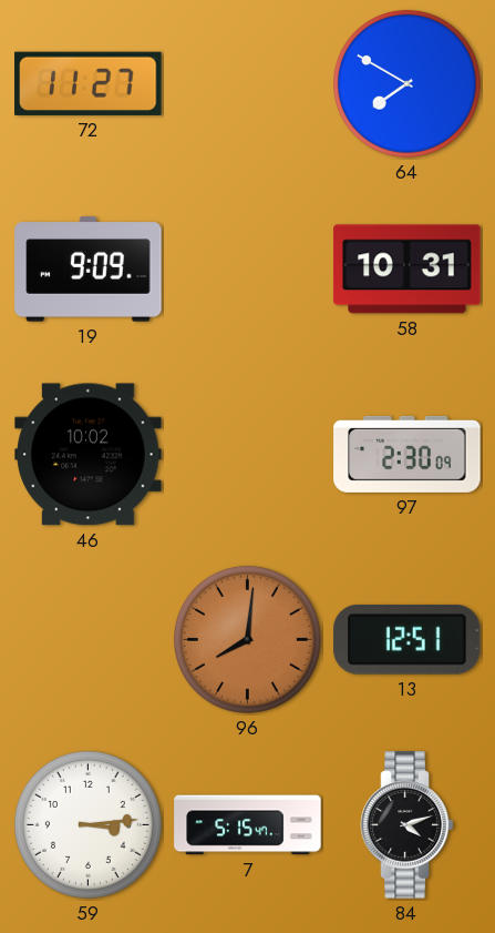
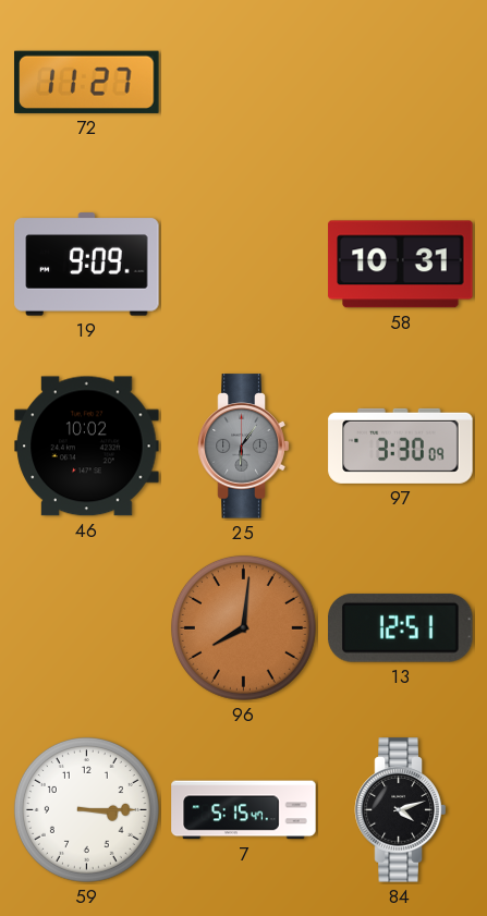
64: 7:50 -> none
25: none -> 6:06
97: 2:30 -> 3:30
59: 3:14 -> 3:15
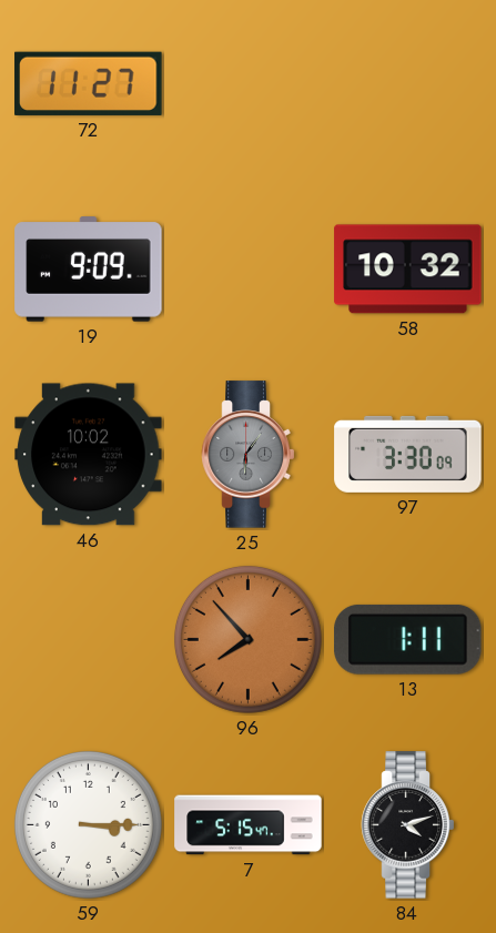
58: 10:31 -> 10:32
96: 8:01 -> 7:53
13: 12:51 -> 1:11
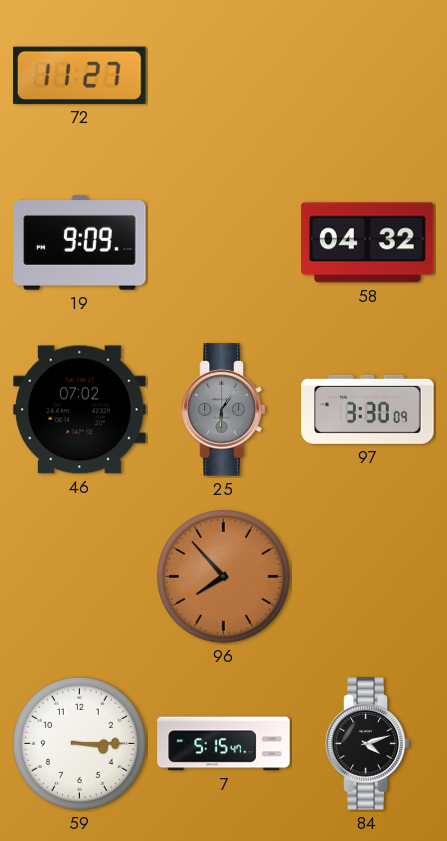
58: 10:32 -> 04:32
46: 10:02 -> 07:02
13: 1:11 -> none
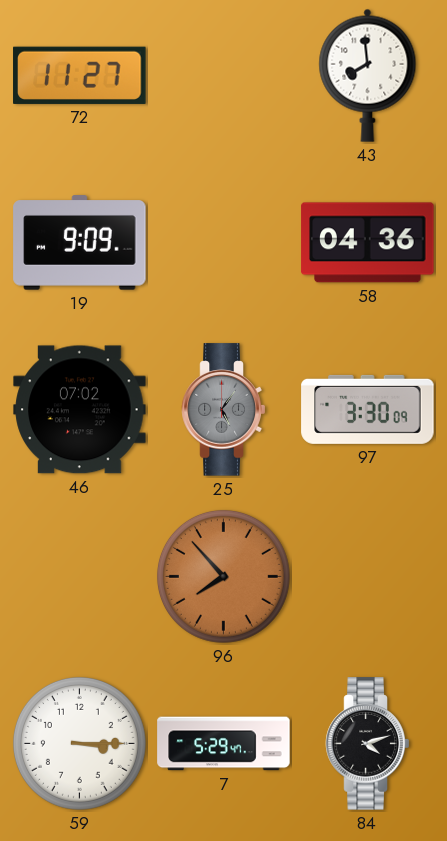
43: none -> 7:59
58: 04:32 -> 04:36
25: 6:06 -> 5:06
7: 5:15 -> 5:29
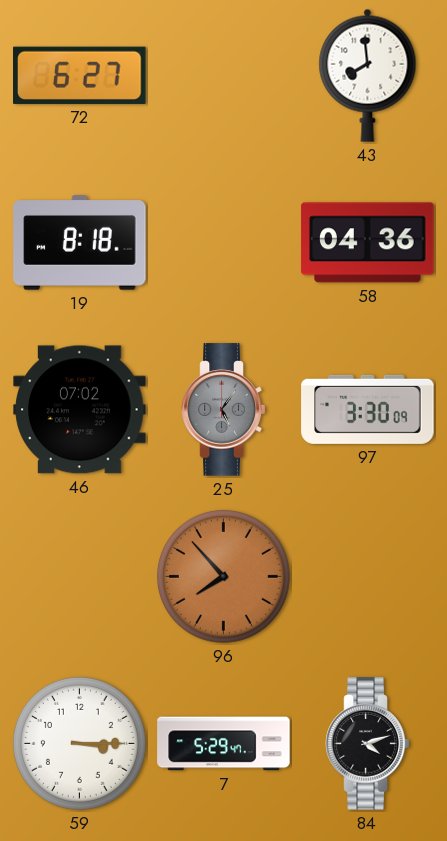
72: 11:27 -> 6:27
19: 9:09 -> 8:18
